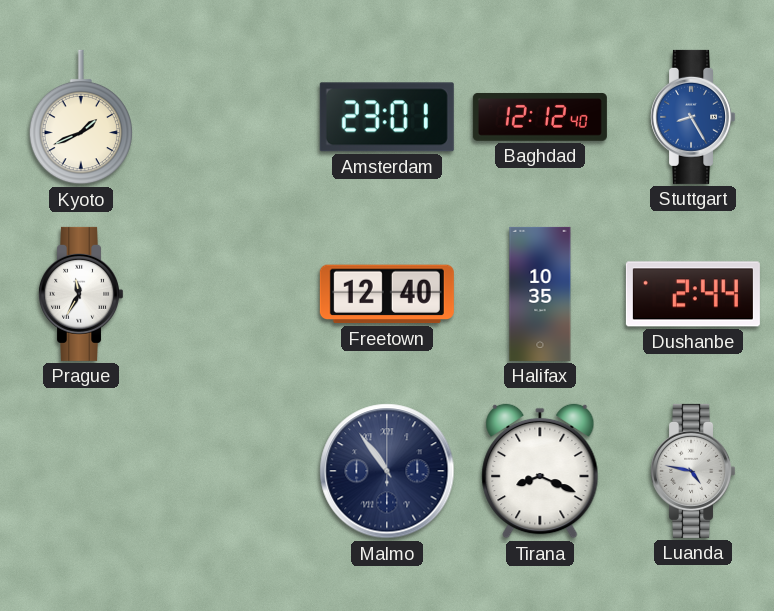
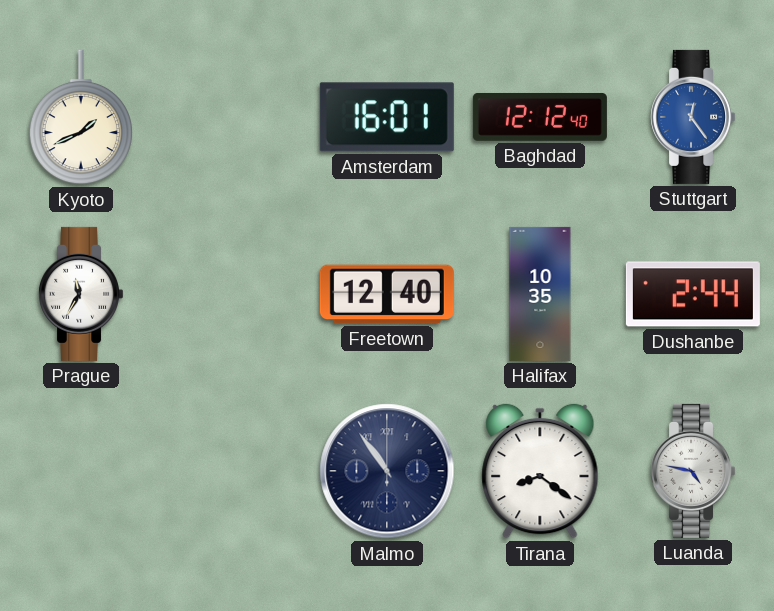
Amsterdam: 23:01 -> 16:01
Stuttgart: 8:25 -> 12:24
Tirana: 8:19 -> 8:21
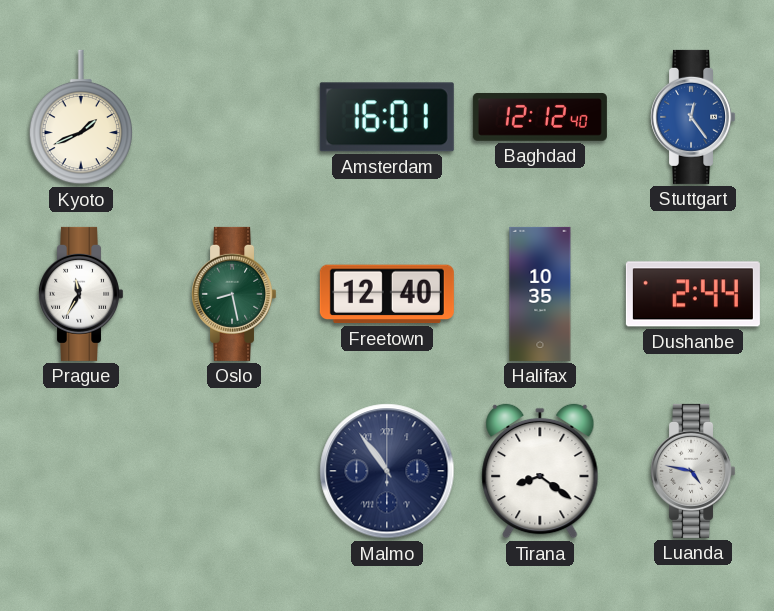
Oslo: none -> 8:28
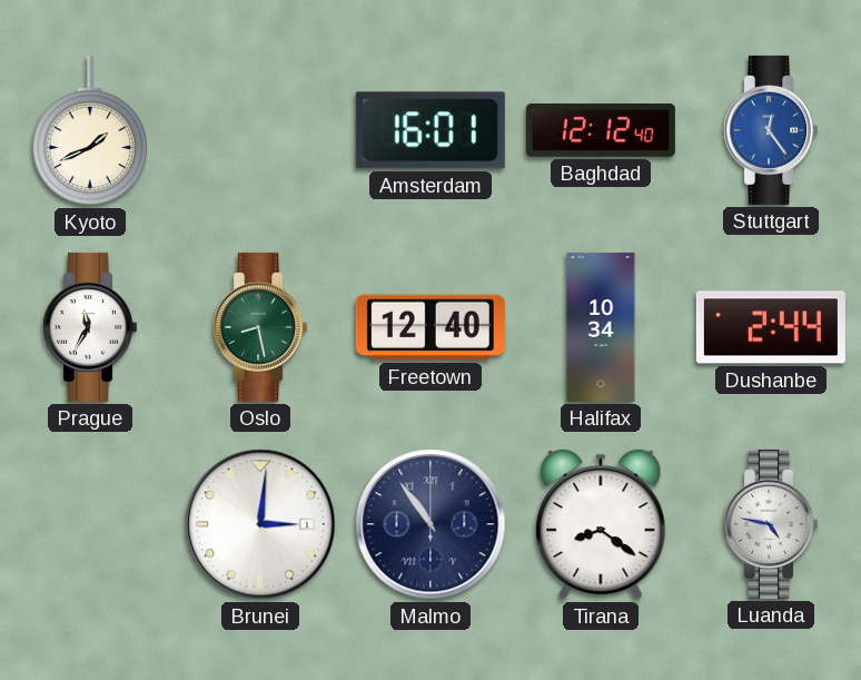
Halifax: 10:35 -> 10:34
Brunei: none -> 3:01
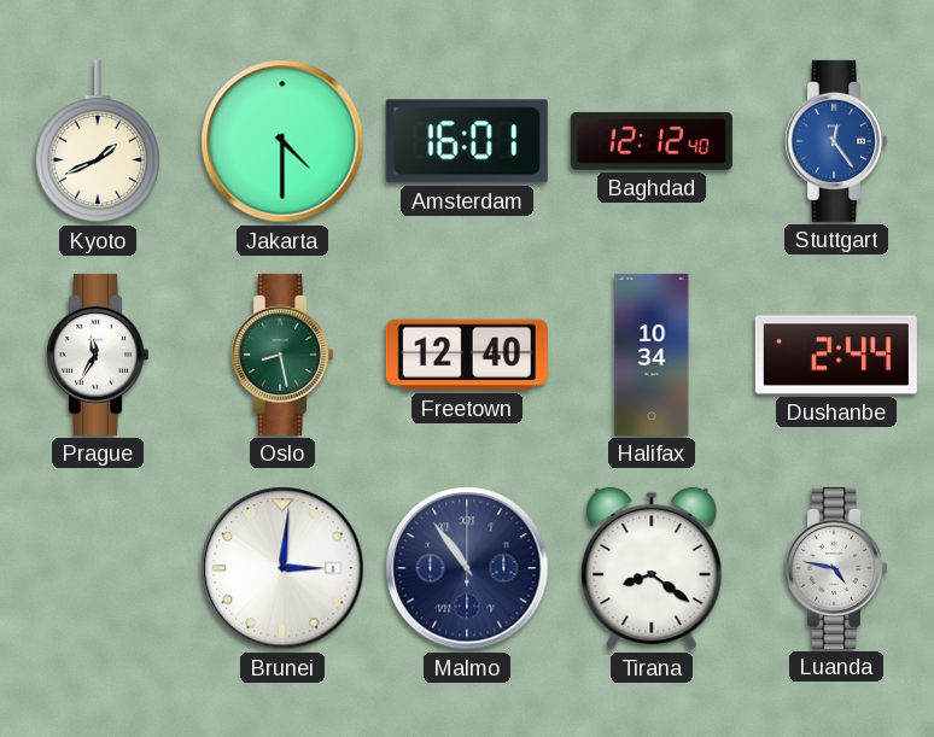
Jakarta: none -> 4:30
